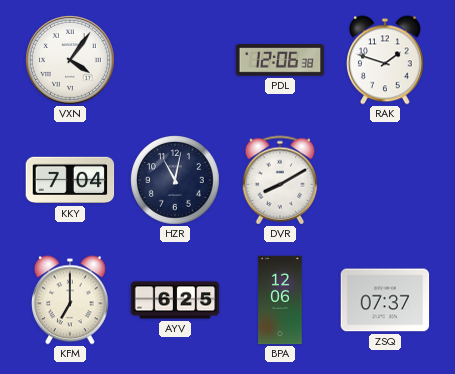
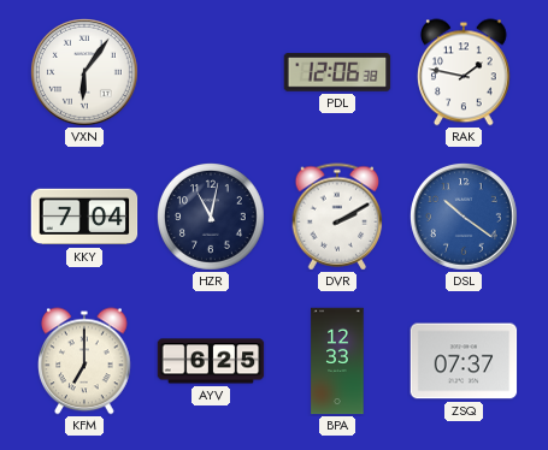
VXN: 4:06 -> 6:06
RAK: 1:48 -> 1:47
DVR: 8:10 -> 2:10
DSL: none -> 10:21
BPA: 12:06 -> 12:33
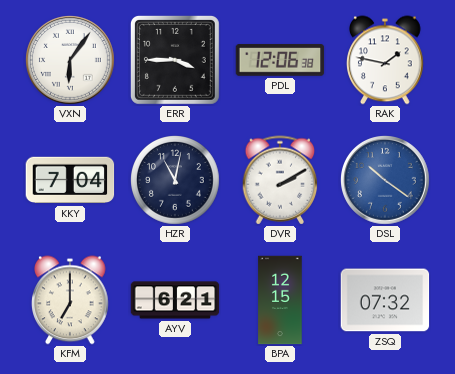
ERR: none -> 3:45
AYV: 6:25 -> 6:21
BPA: 12:33 -> 12:15
ZSQ: 07:37 -> 07:32
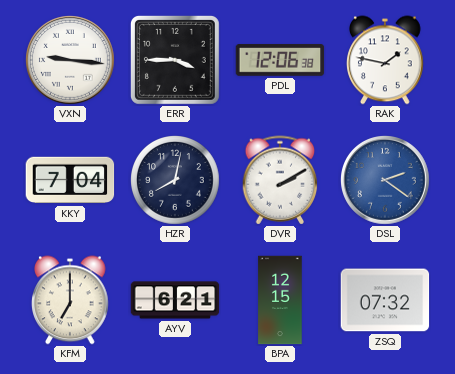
VXN: 6:06 -> 9:16
HZR: 11:02 -> 8:02
DSL: 10:21 -> 2:21
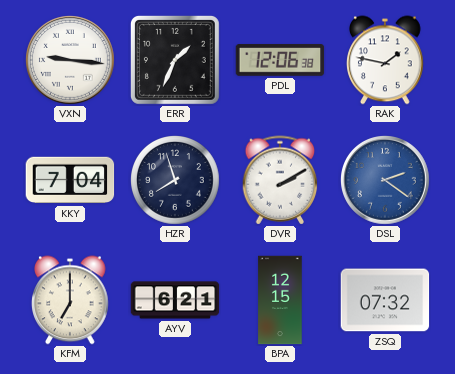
ERR: 3:45 -> 1:34
HZR: 8:02 -> 7:57
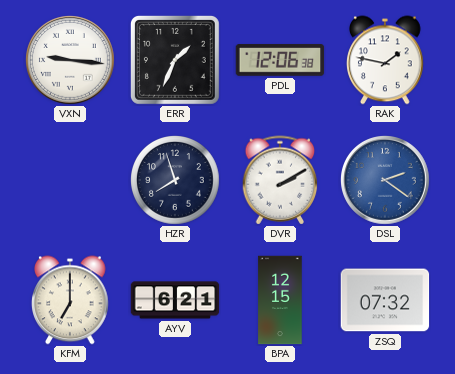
KKY: 7:04 -> none
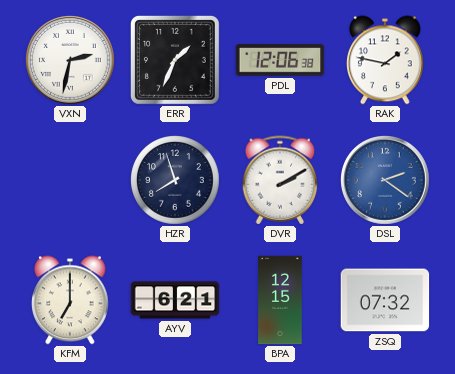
VXN: 9:16 -> 2:32
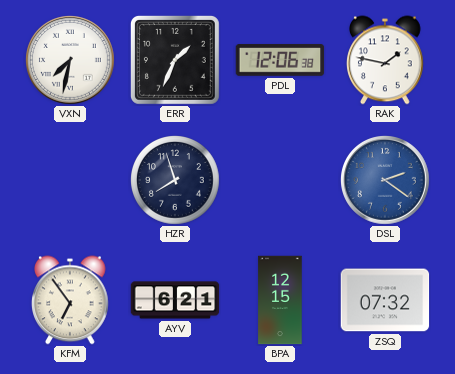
VXN: 2:32 -> 7:32
DVR: 2:10 -> none
KFM: 7:00 -> 6:54
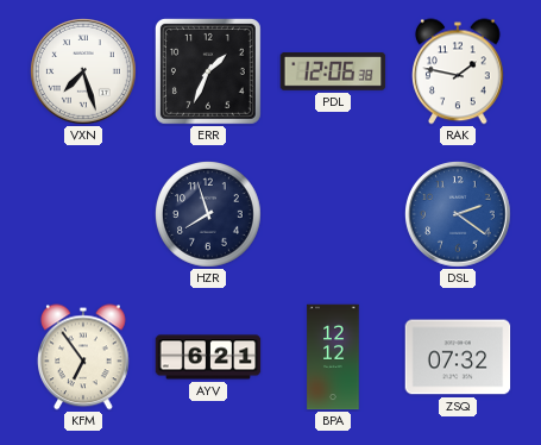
VXN: 7:32 -> 7:27
BPA: 12:15 -> 12:12
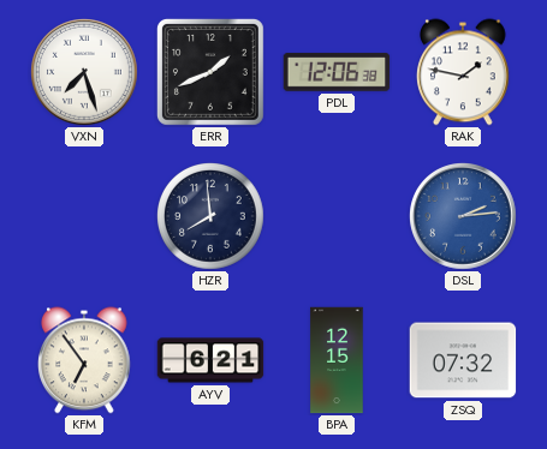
ERR: 1:34 -> 1:41
HZR: 7:57 -> 7:59
DSL: 2:21 -> 2:14
BPA: 12:12 -> 12:15
